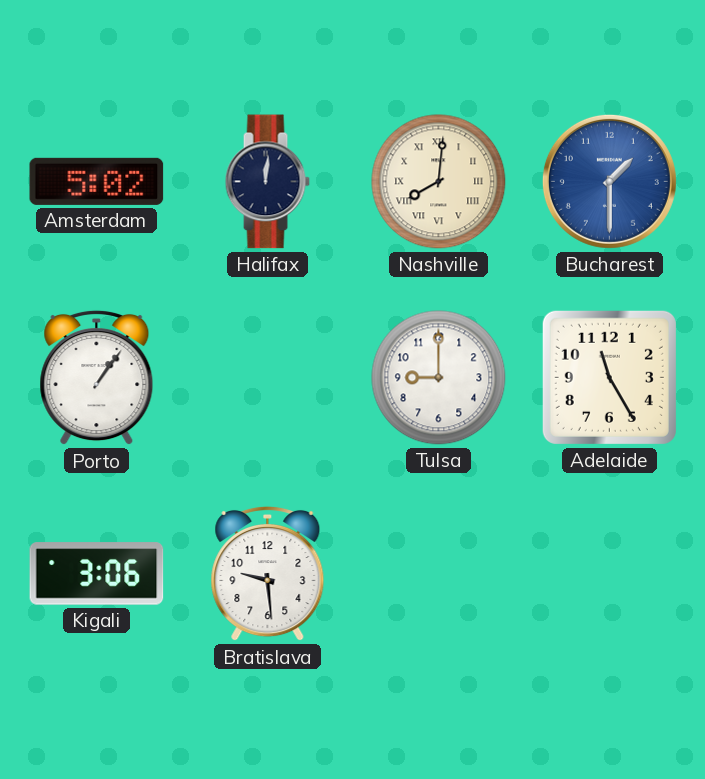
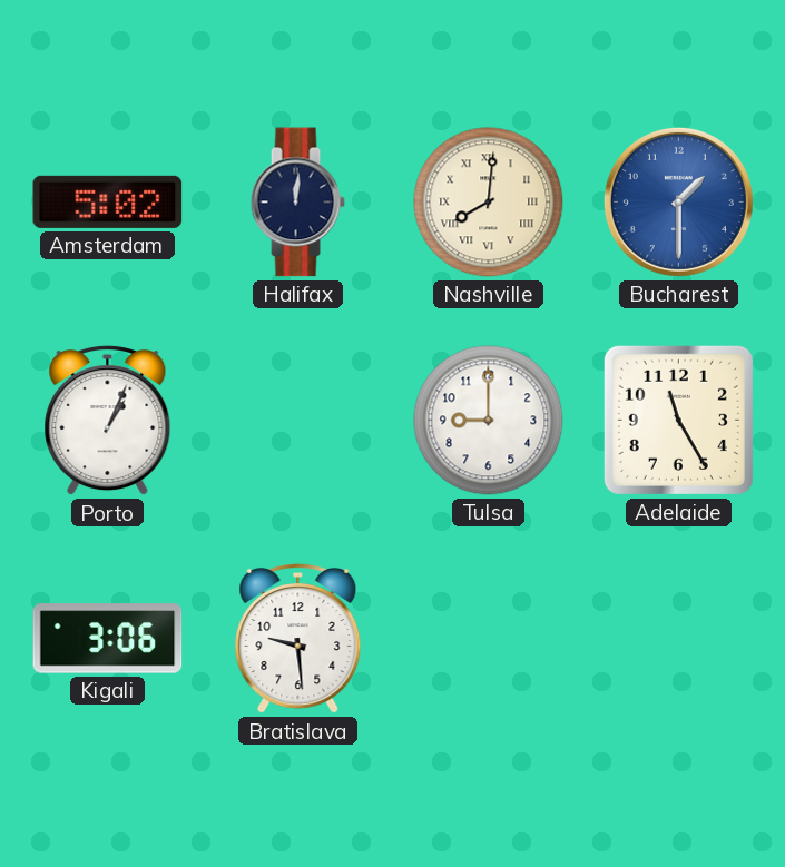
Porto: 1:06 -> 1:04
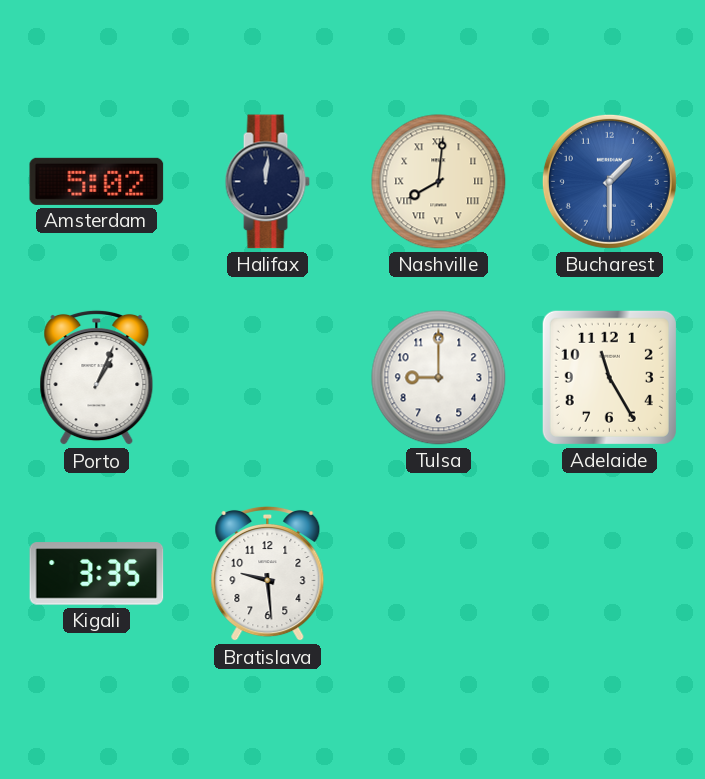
Kigali: 3:06 -> 3:35
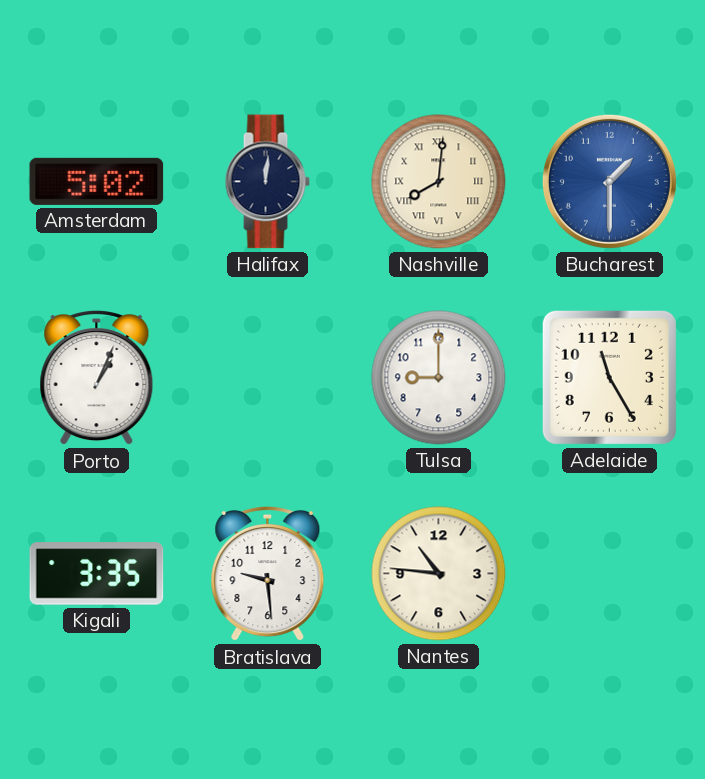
Nantes: none -> 10:46
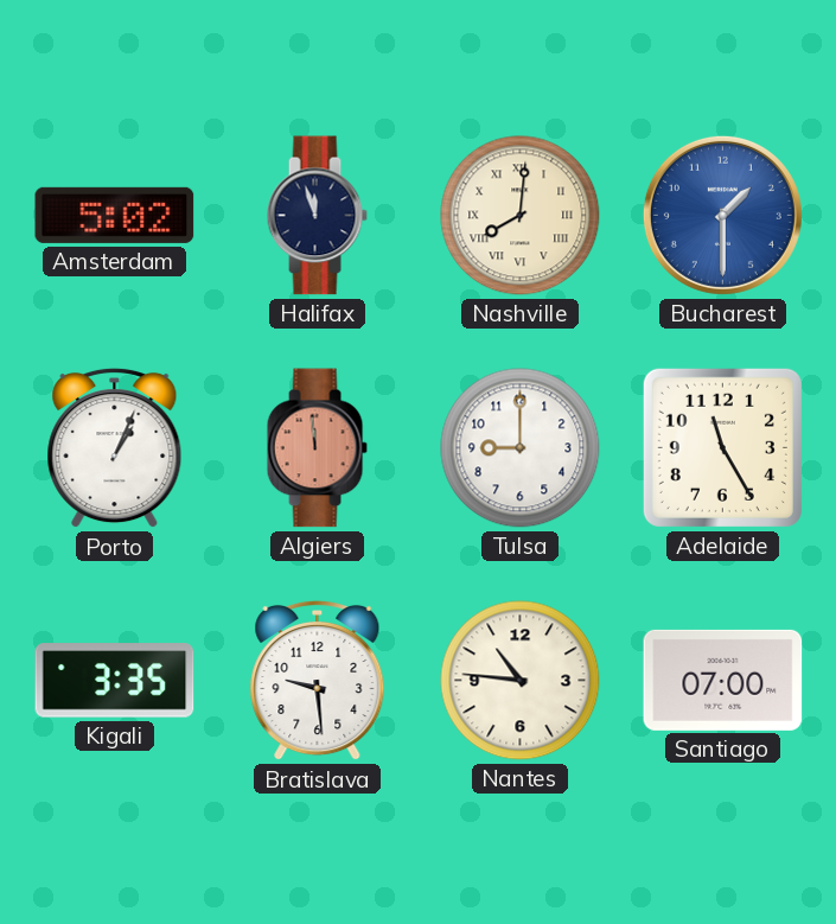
Halifax: 12:01 -> 11:57
Algiers: none -> 11:59
Santiago: none -> 07:00
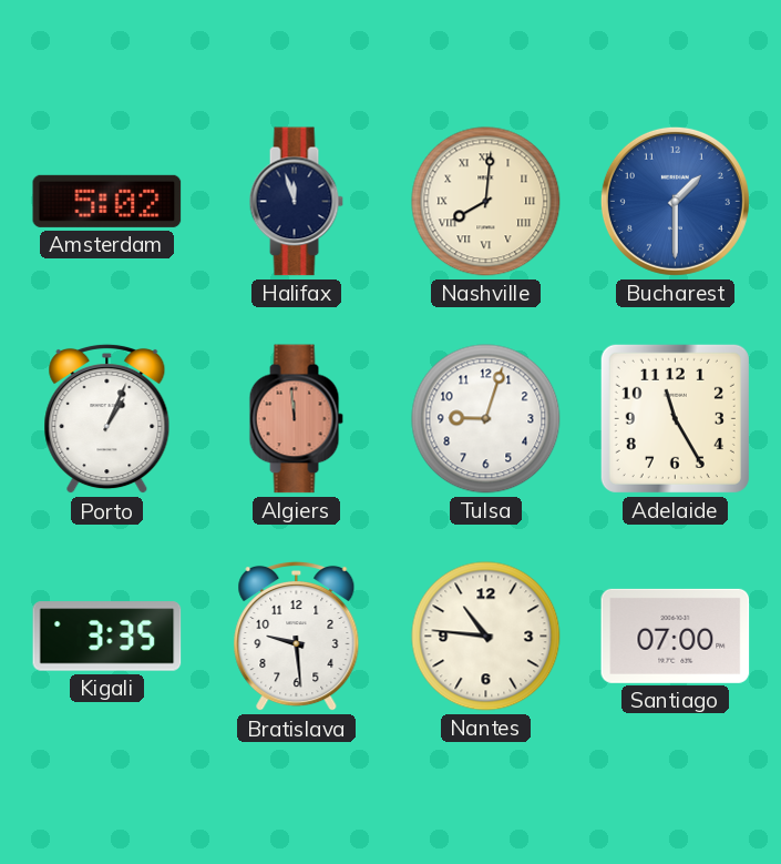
Tulsa: 9:00 -> 9:03
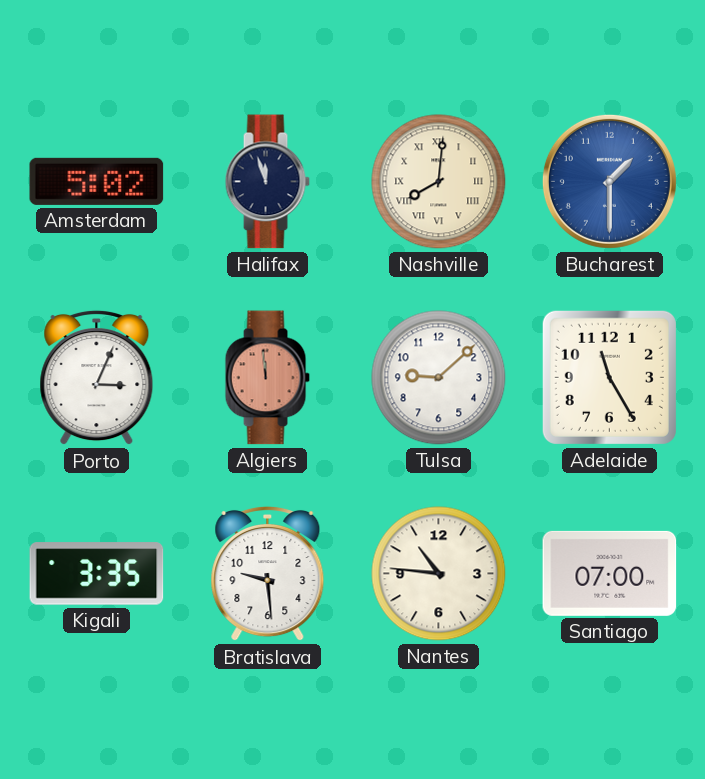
Porto: 1:04 -> 3:04
Tulsa: 9:03 -> 9:08
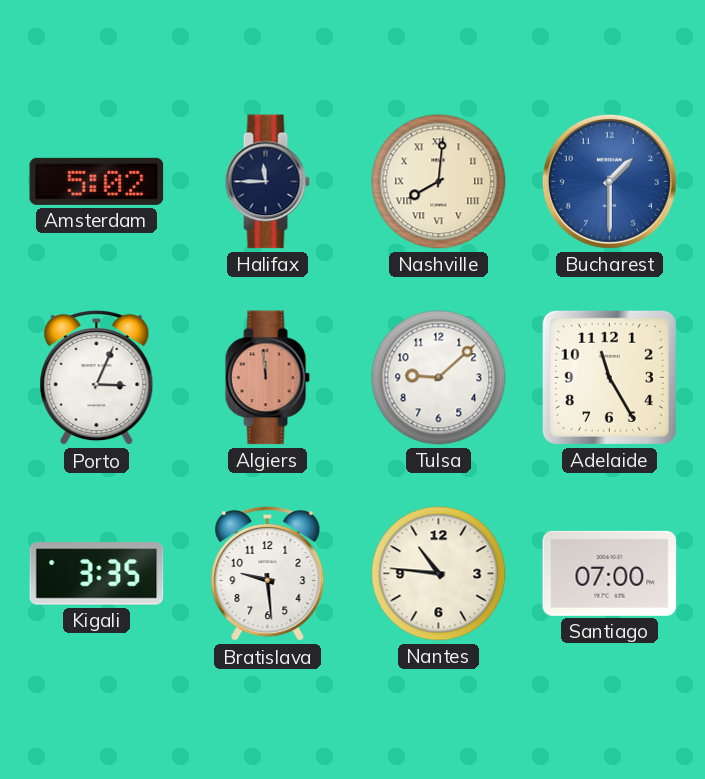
Halifax: 11:57 -> 11:45
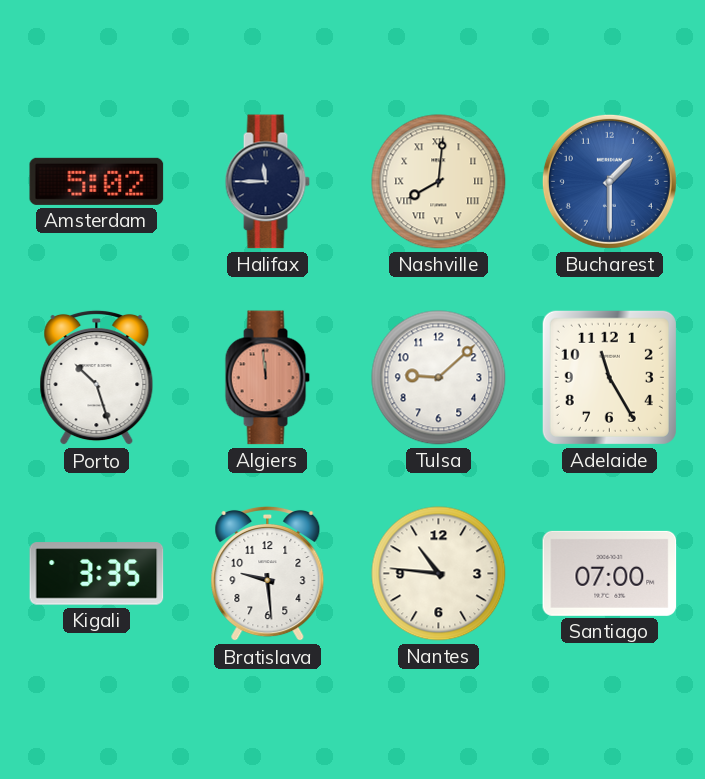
Porto: 3:04 -> 10:27
